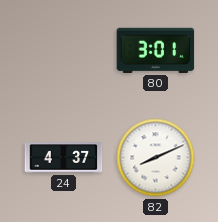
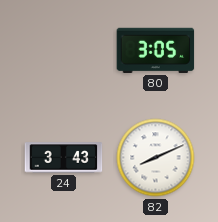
80: 3:01 -> 3:05
24: 4:37 -> 3:43
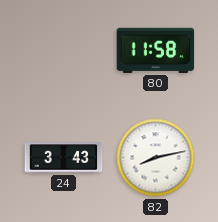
80: 3:05 -> 11:58
82: 8:11 -> 8:13
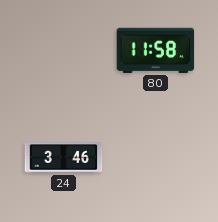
24: 3:43 -> 3:46
82: 8:13 -> none
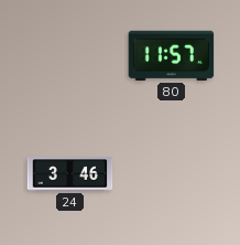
80: 11:58 -> 11:57
